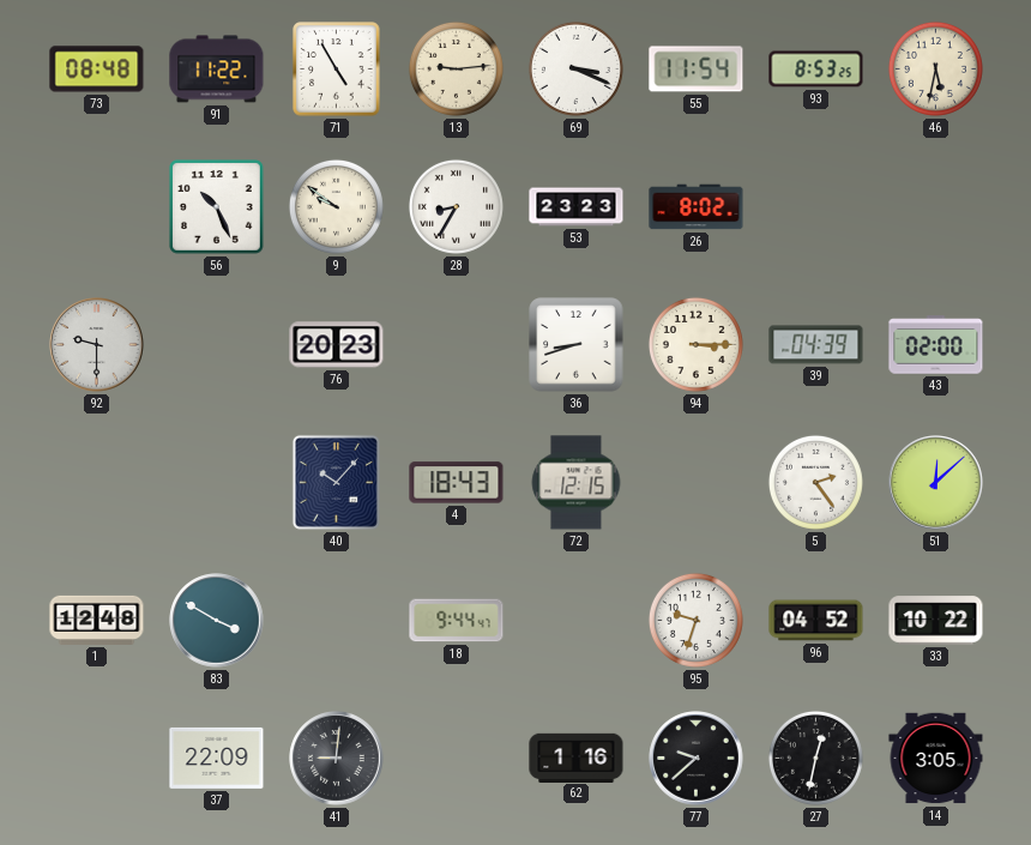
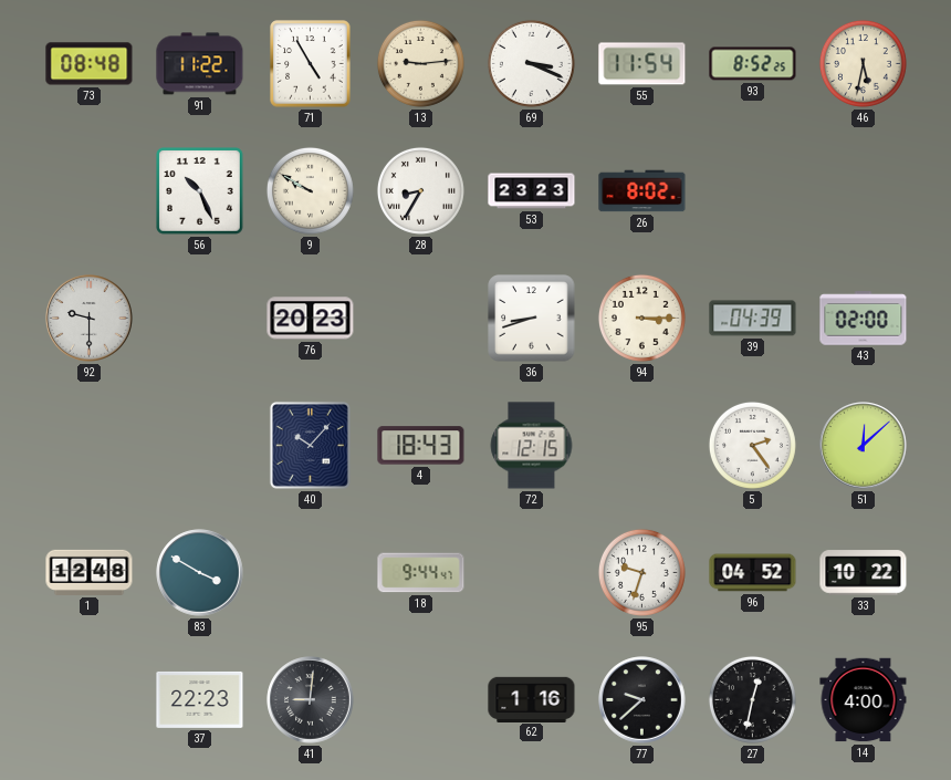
93: 8:53 -> 8:52
9: 9:51 -> 9:50
37: 22:09 -> 22:23
14: 3:05 -> 4:00
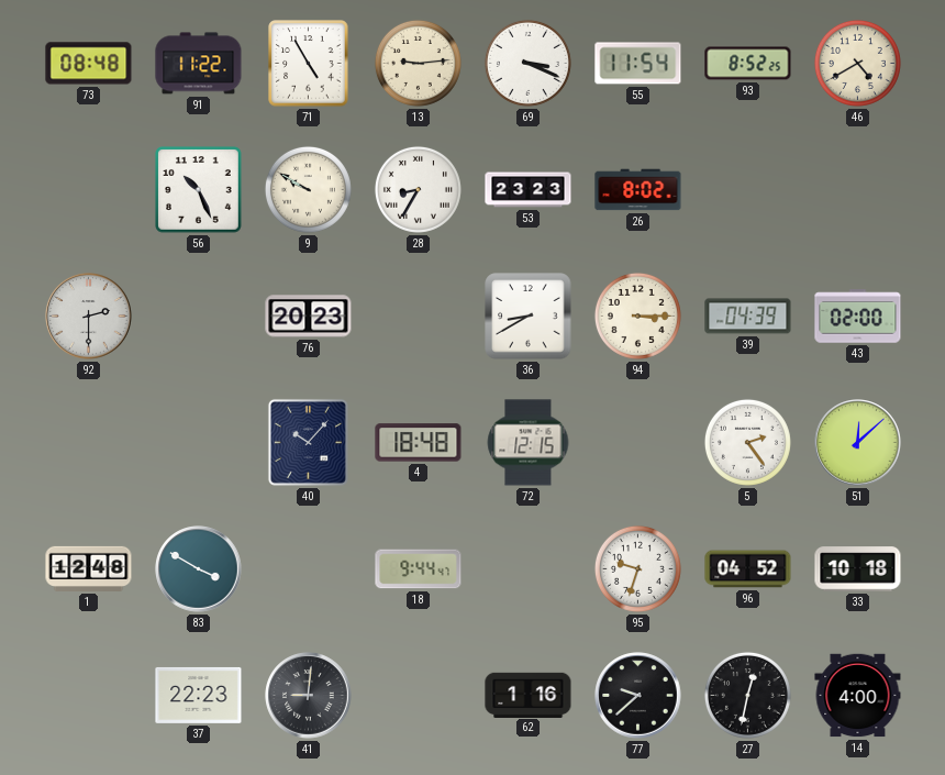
46: 5:32 -> 4:40
92: 9:30 -> 2:30
36: 8:42 -> 8:40
4: 18:43 -> 18:48
33: 10:22 -> 10:18
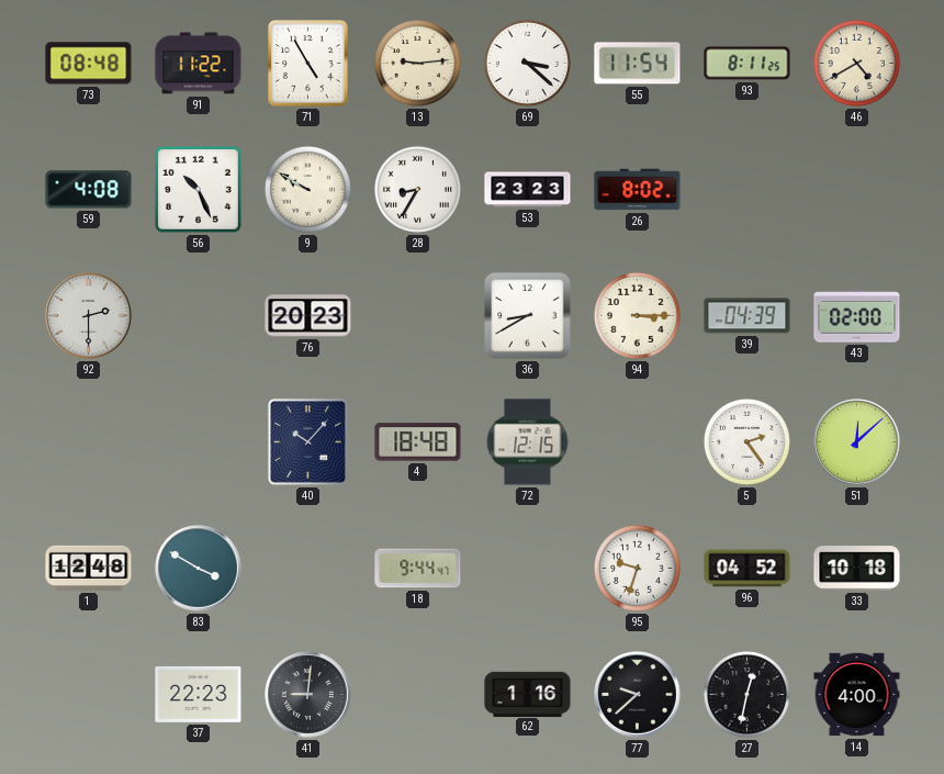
69: 3:19 -> 3:22
93: 8:52 -> 8:11
59: none -> 4:08
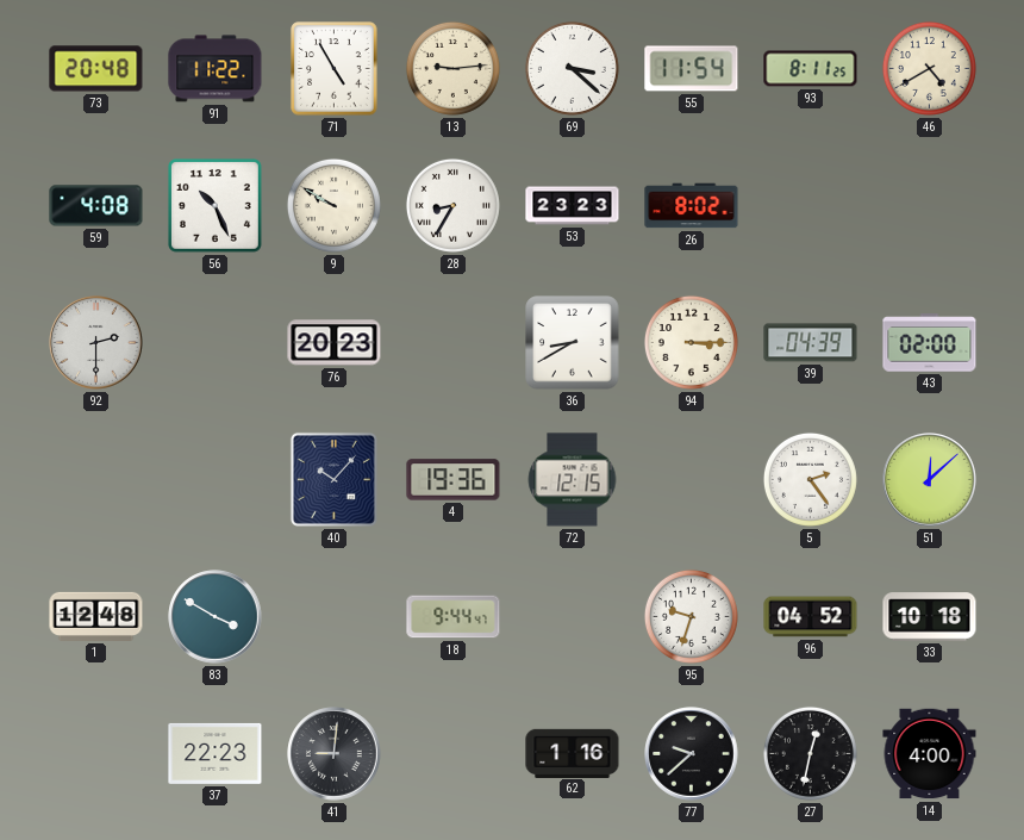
73: 08:48 -> 20:48
4: 18:48 -> 19:36
